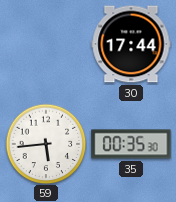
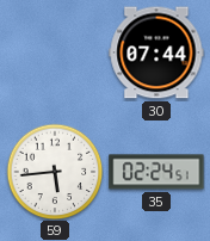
30: 17:44 -> 07:44
35: 00:35 -> 02:24
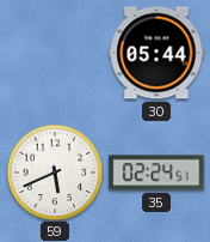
30: 07:44 -> 05:44
59: 5:44 -> 5:41
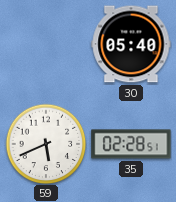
30: 05:44 -> 05:40
35: 02:24 -> 02:28
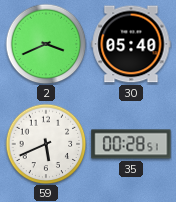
2: none -> 3:41
35: 02:28 -> 00:28
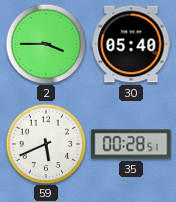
2: 3:41 -> 3:45
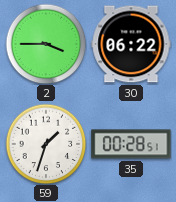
30: 05:40 -> 06:22
59: 5:41 -> 1:33
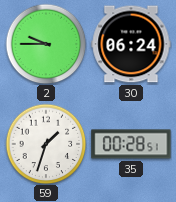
2: 3:45 -> 9:45
30: 06:22 -> 06:24
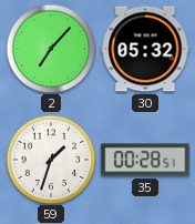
2: 9:45 -> 7:07
30: 06:24 -> 05:32
